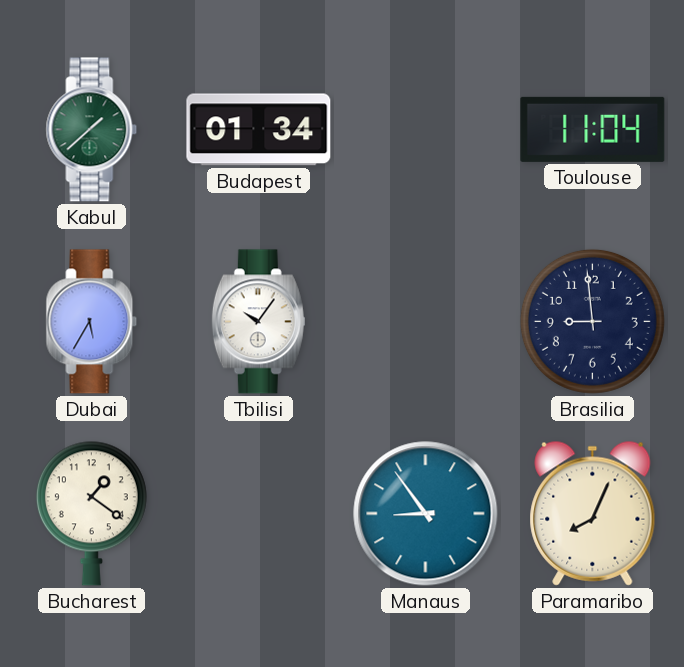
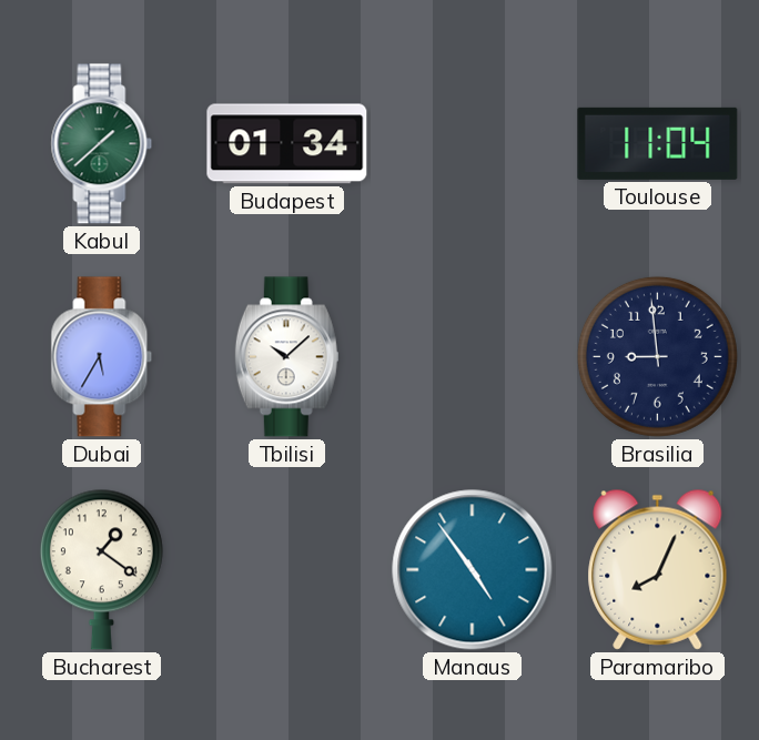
Tbilisi: 10:06 -> 10:08
Manaus: 8:54 -> 4:54
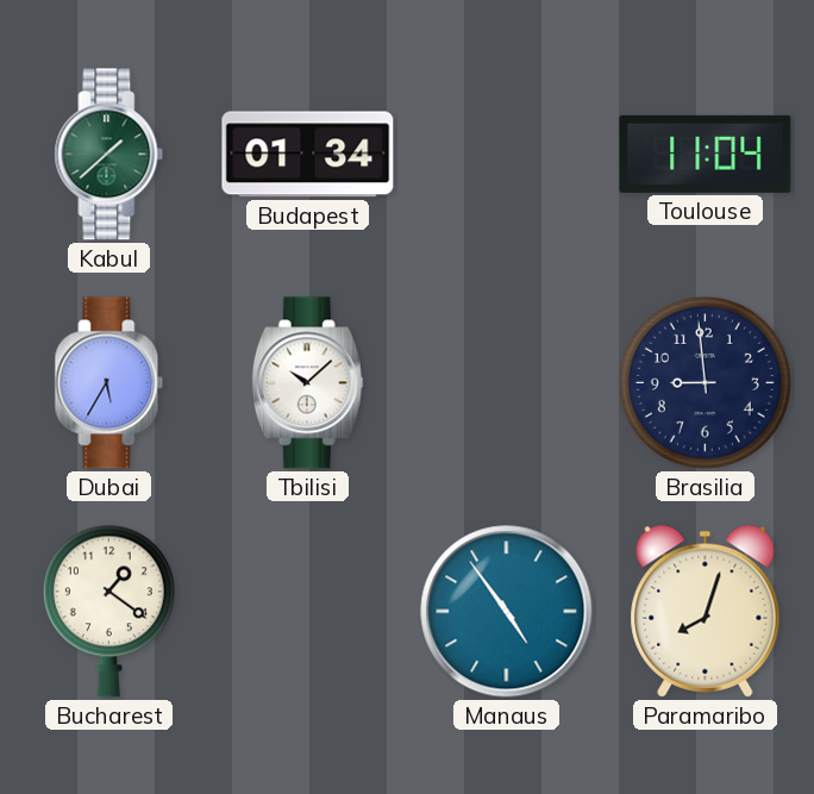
Paramaribo: 8:04 -> 8:03
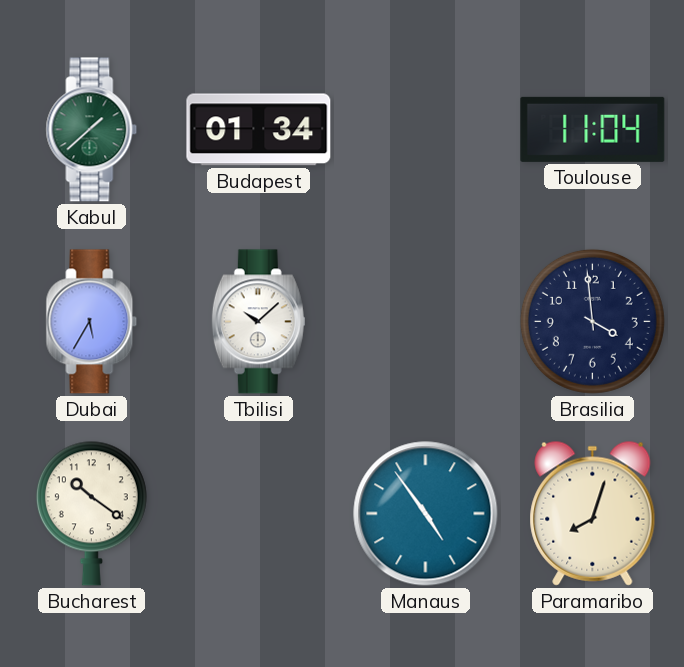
Brasilia: 8:59 -> 3:59
Bucharest: 1:21 -> 10:21
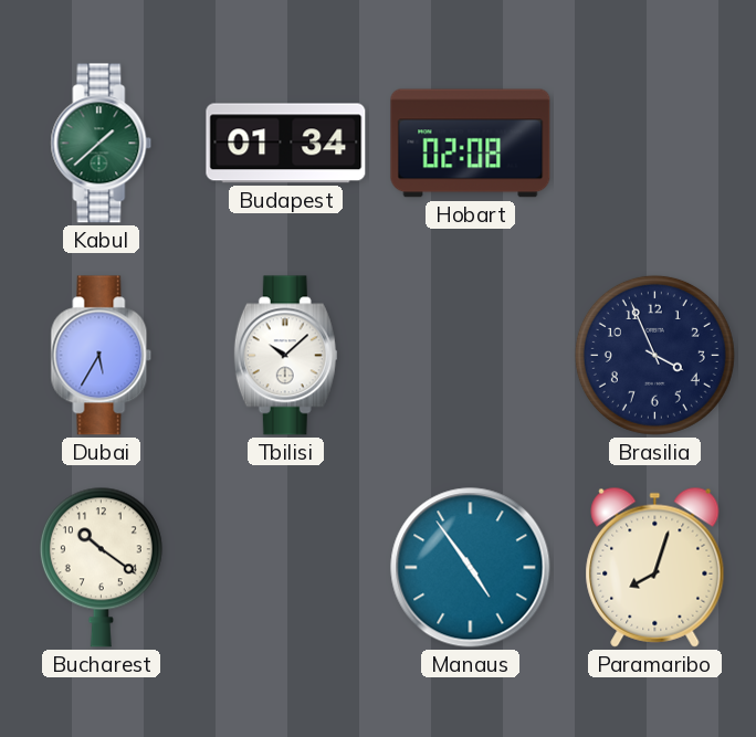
Hobart: none -> 02:08
Toulouse: 11:04 -> none
Brasilia: 3:59 -> 3:56
